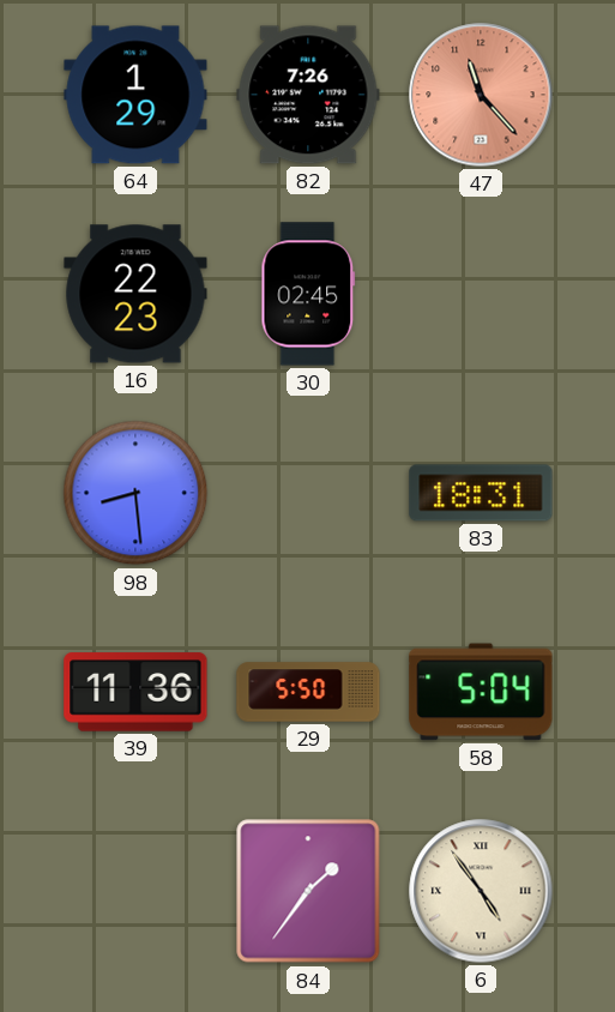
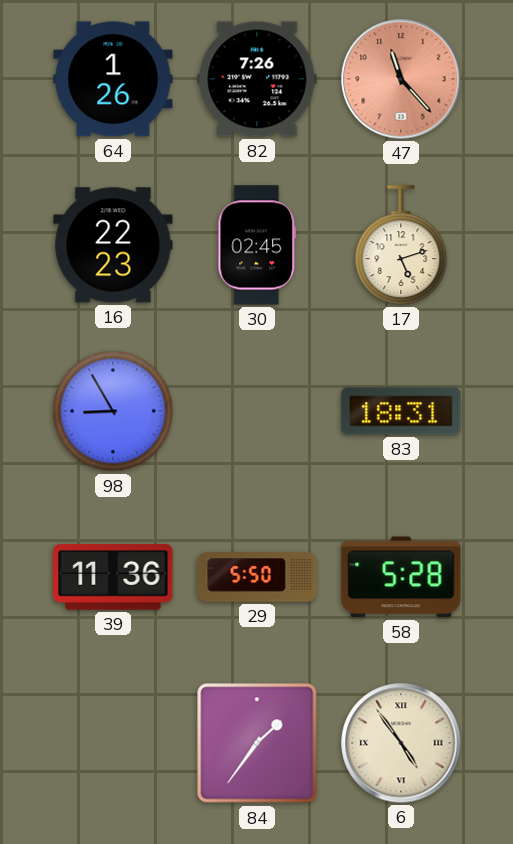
64: 1:29 -> 1:26
17: none -> 5:12
98: 8:29 -> 8:55
58: 5:04 -> 5:28
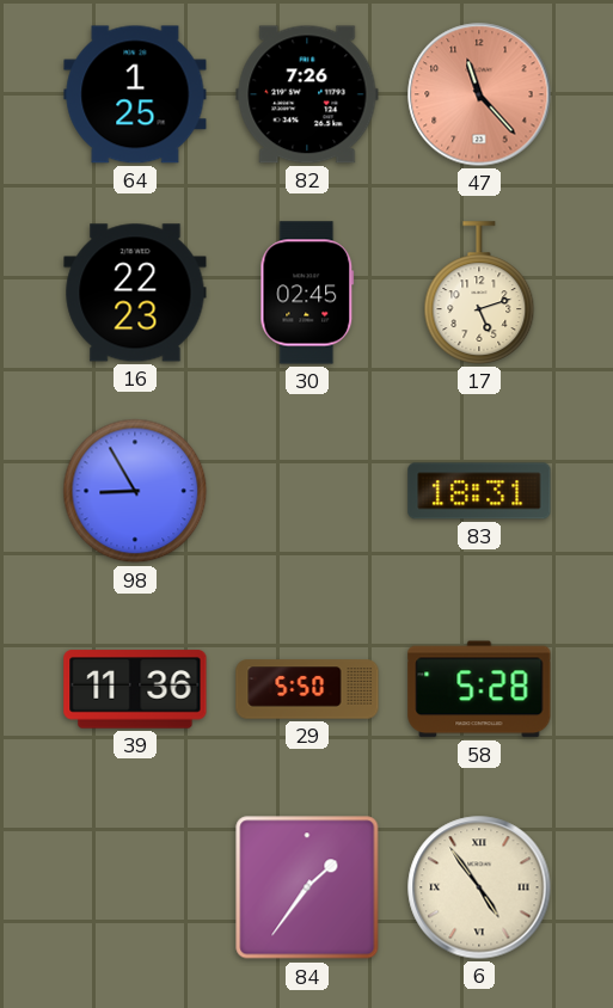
64: 1:26 -> 1:25
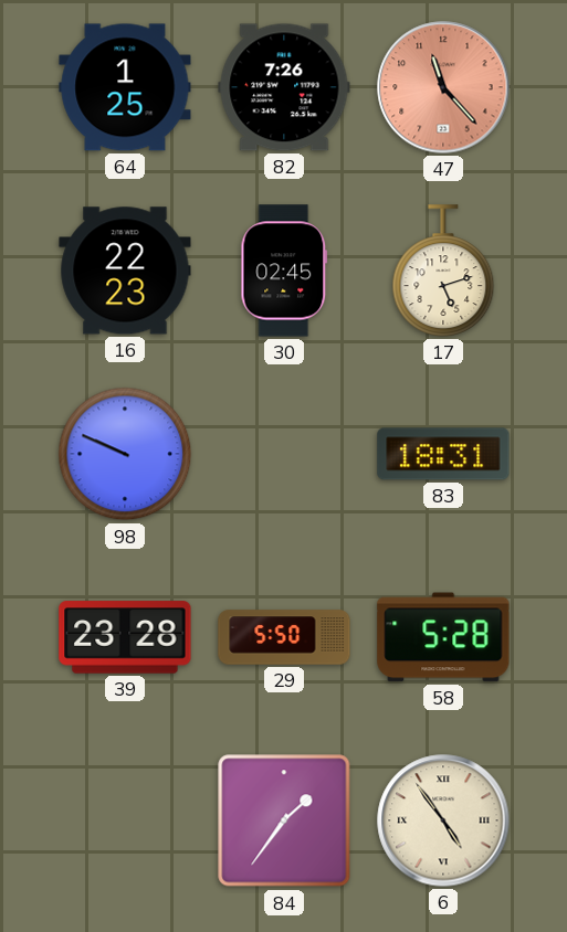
98: 8:55 -> 9:49
39: 11:36 -> 23:28
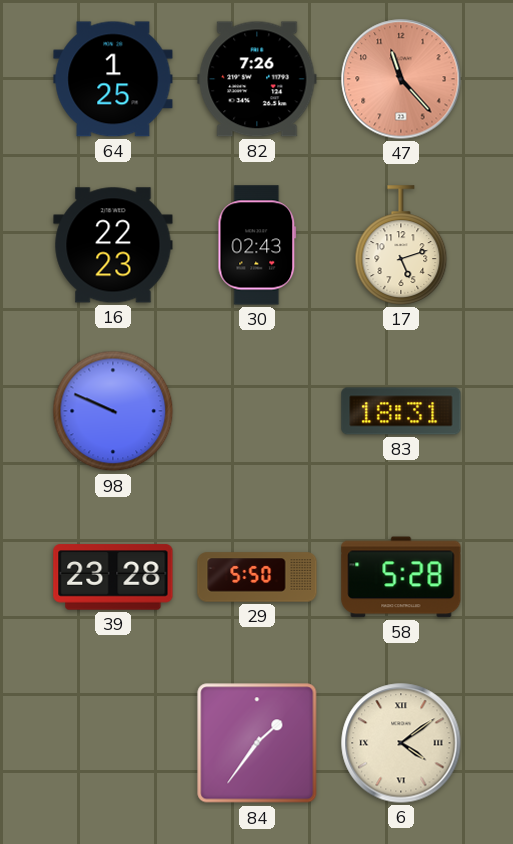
30: 02:45 -> 02:43
6: 4:54 -> 4:09
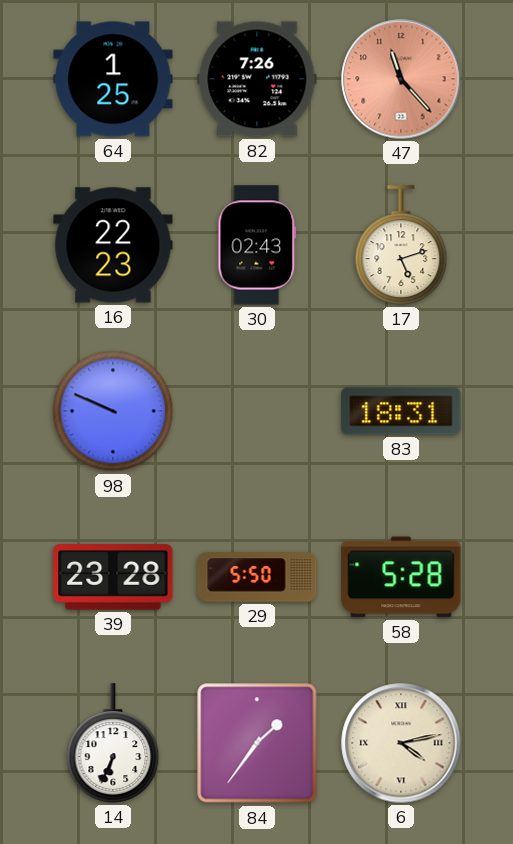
14: none -> 6:34
6: 4:09 -> 4:13
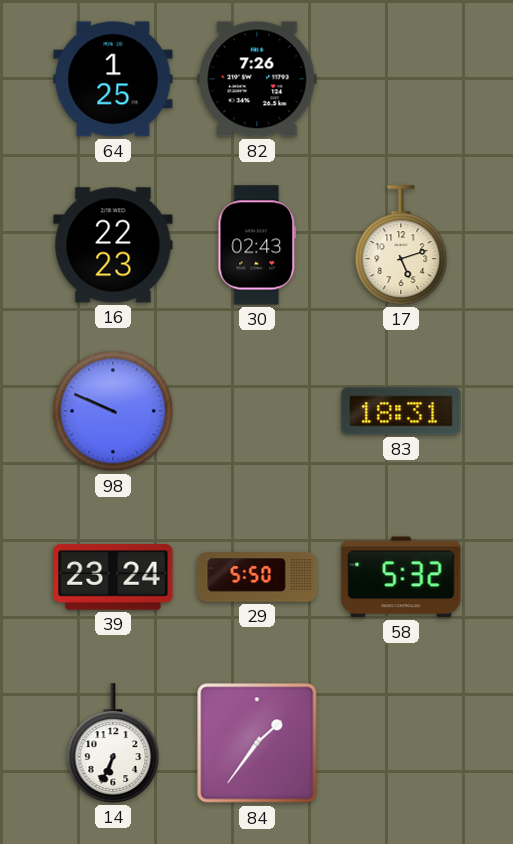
47: 11:23 -> none
39: 23:28 -> 23:24
58: 5:28 -> 5:32
6: 4:13 -> none
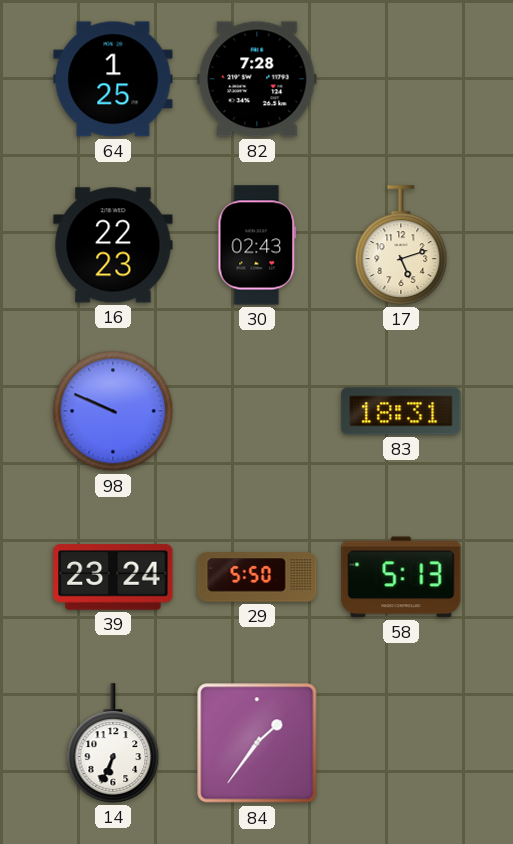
82: 7:26 -> 7:28
58: 5:32 -> 5:13
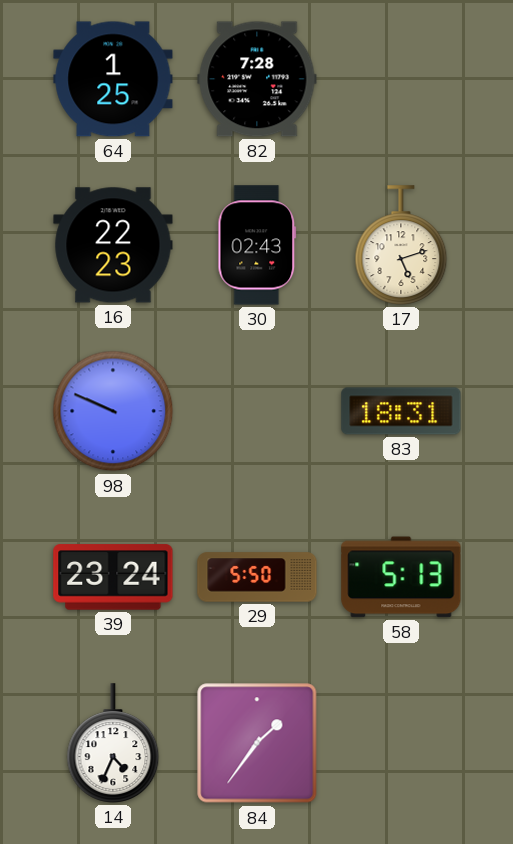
14: 6:34 -> 4:34
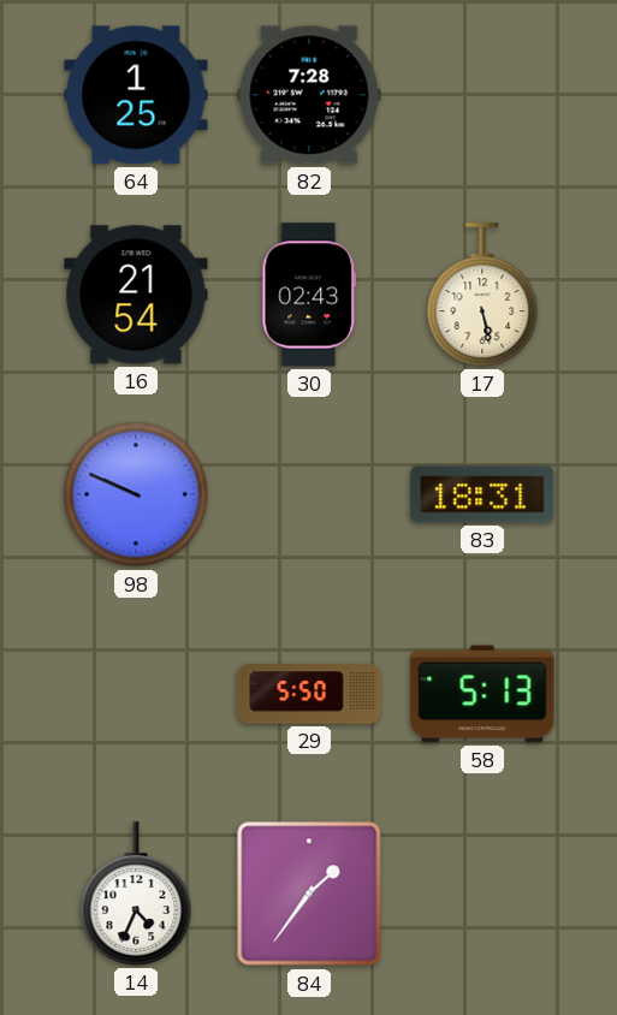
16: 22:23 -> 21:54
17: 5:12 -> 5:28
39: 23:24 -> none
